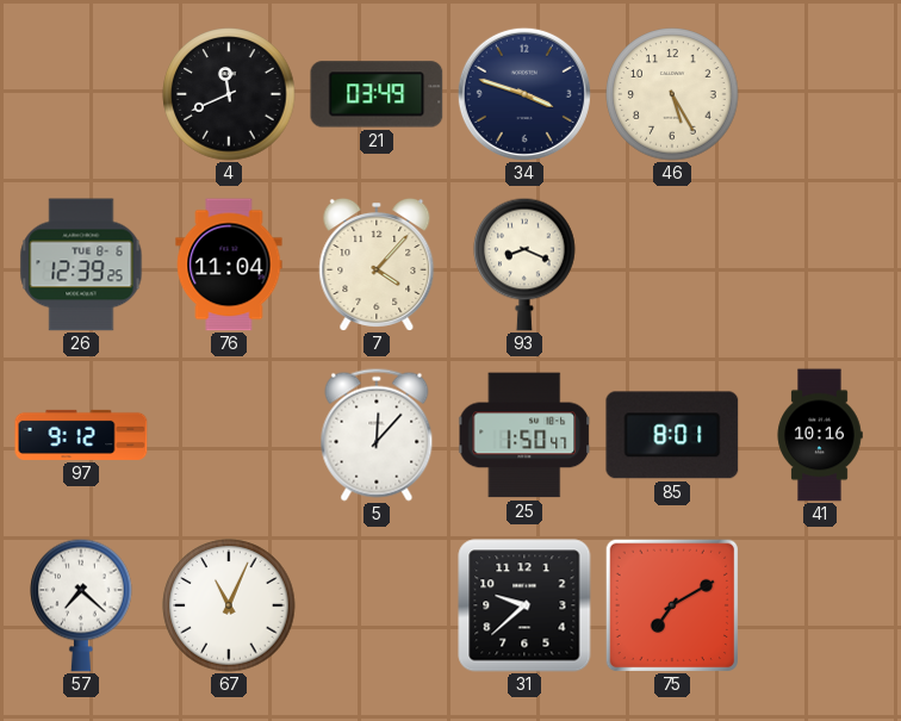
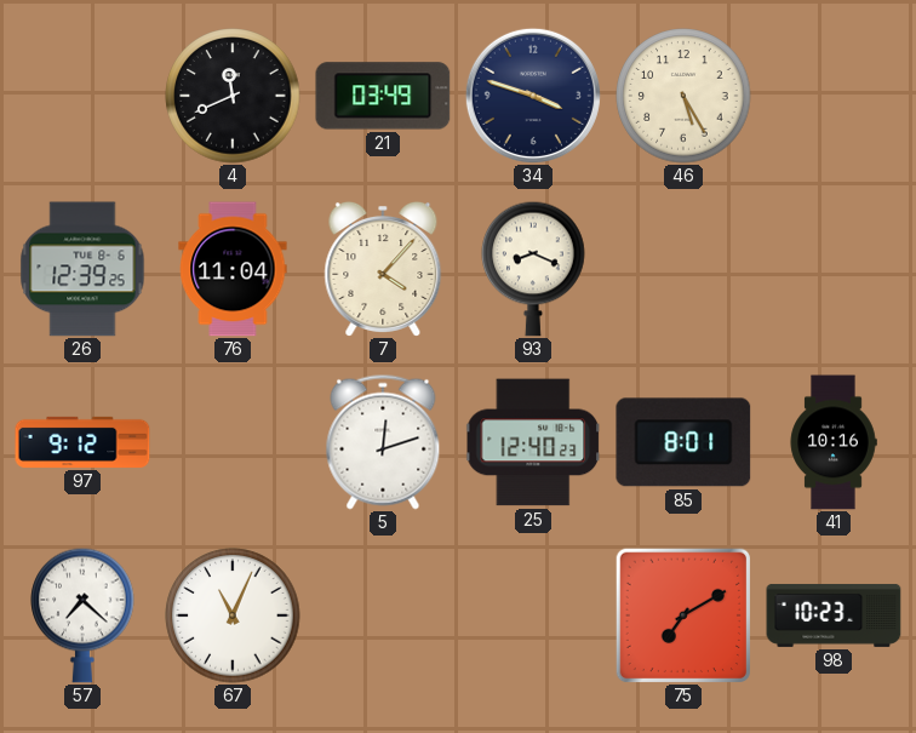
5: 12:07 -> 12:12
25: 1:50 -> 12:40
31: 9:38 -> none
98: none -> 10:23
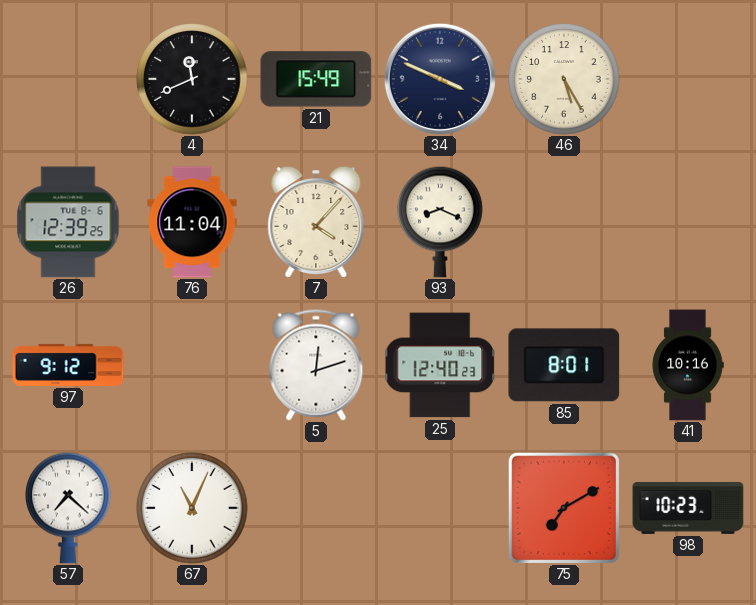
21: 03:49 -> 15:49
34: 3:48 -> 3:49
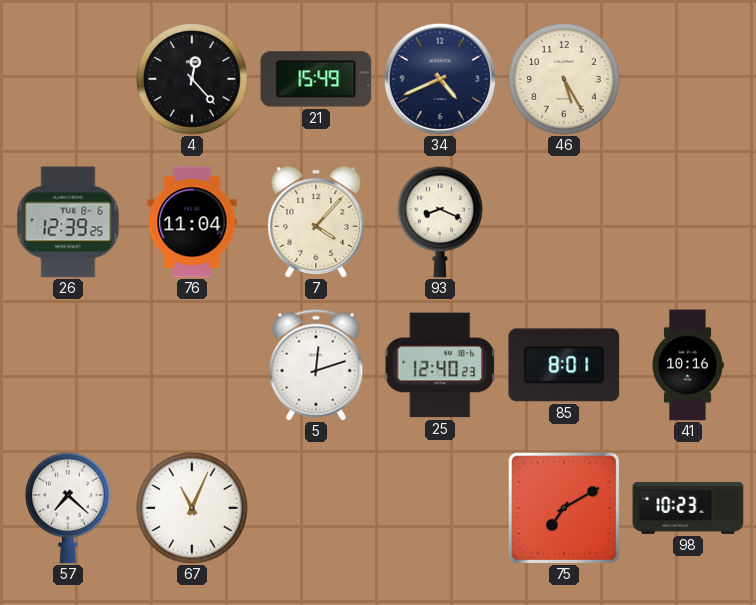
4: 11:41 -> 12:23
34: 3:49 -> 4:41
97: 9:12 -> none
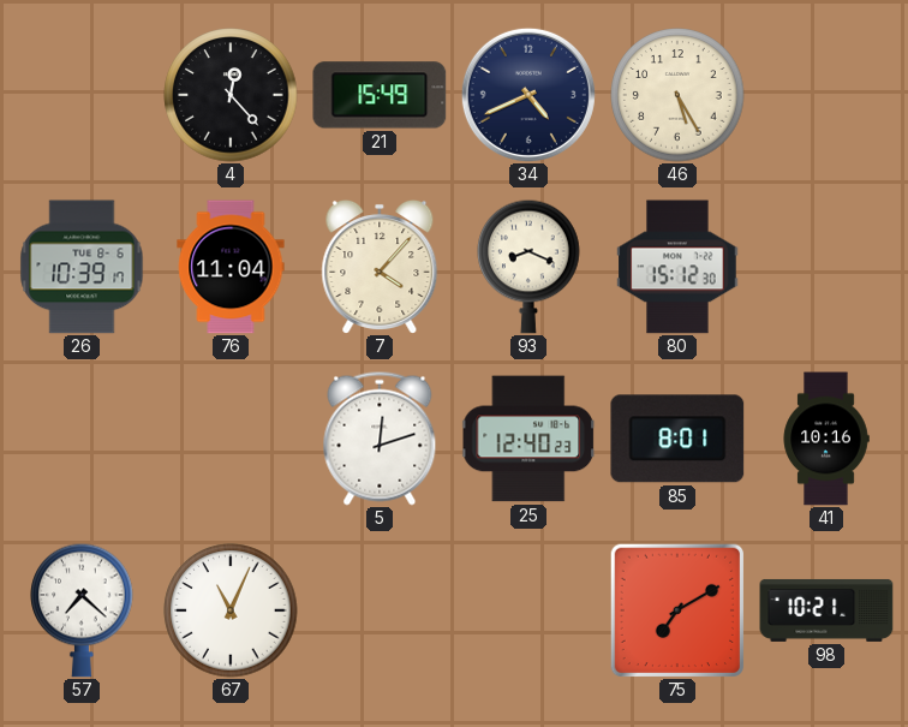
26: 12:39 -> 10:39
80: none -> 15:12
98: 10:23 -> 10:21
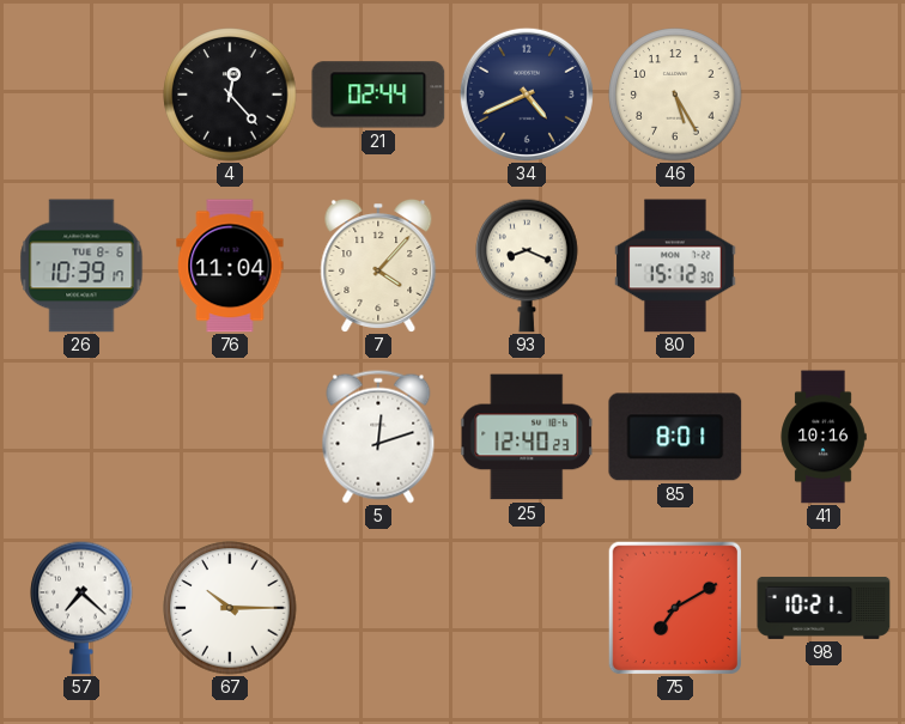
21: 15:49 -> 02:44
67: 11:04 -> 10:15
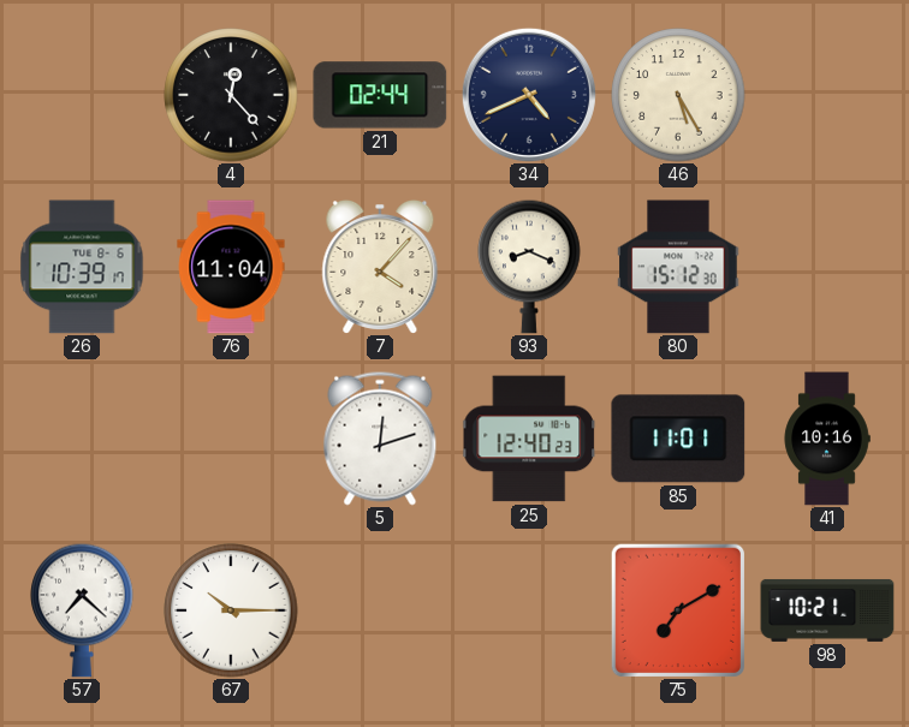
85: 8:01 -> 11:01
